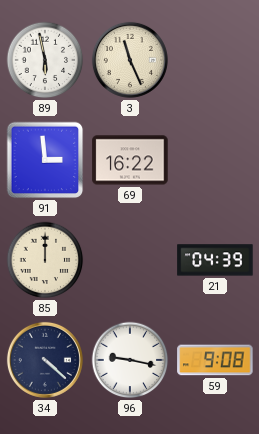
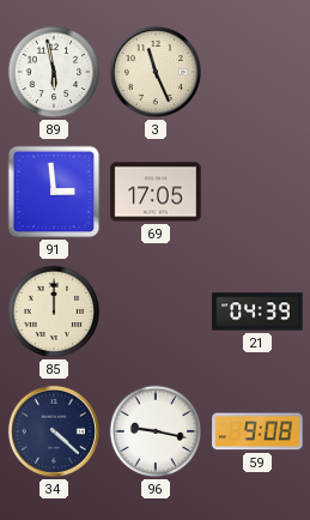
69: 16:22 -> 17:05
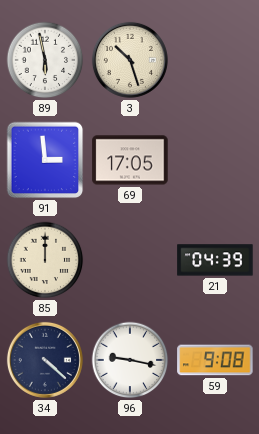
3: 11:26 -> 10:27
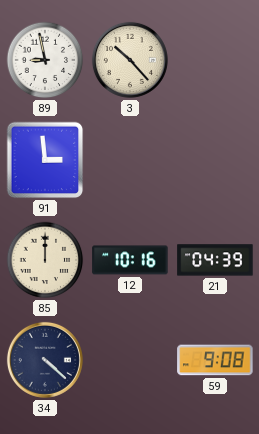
89: 5:58 -> 8:58
3: 10:27 -> 10:23
69: 17:05 -> none
12: none -> 10:16
96: 9:17 -> none
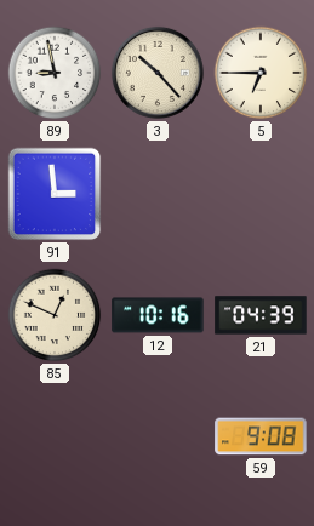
5: none -> 6:45
85: 12:00 -> 12:49
34: 4:22 -> none
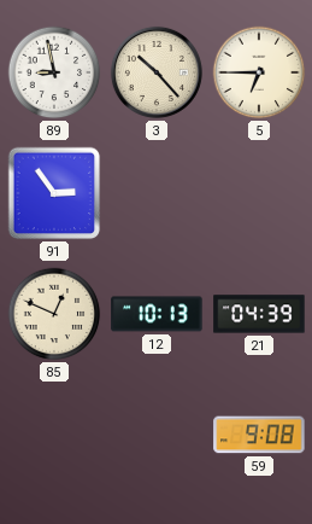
91: 2:59 -> 2:54
12: 10:16 -> 10:13
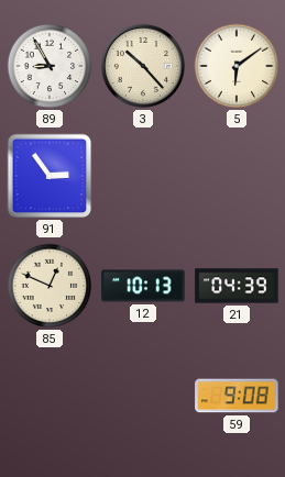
89: 8:58 -> 8:55
5: 6:45 -> 6:09
